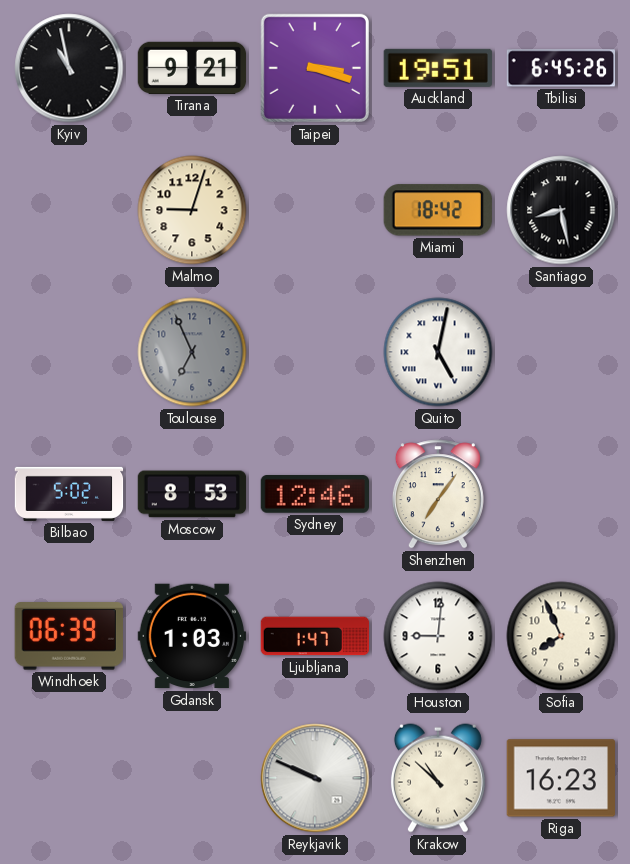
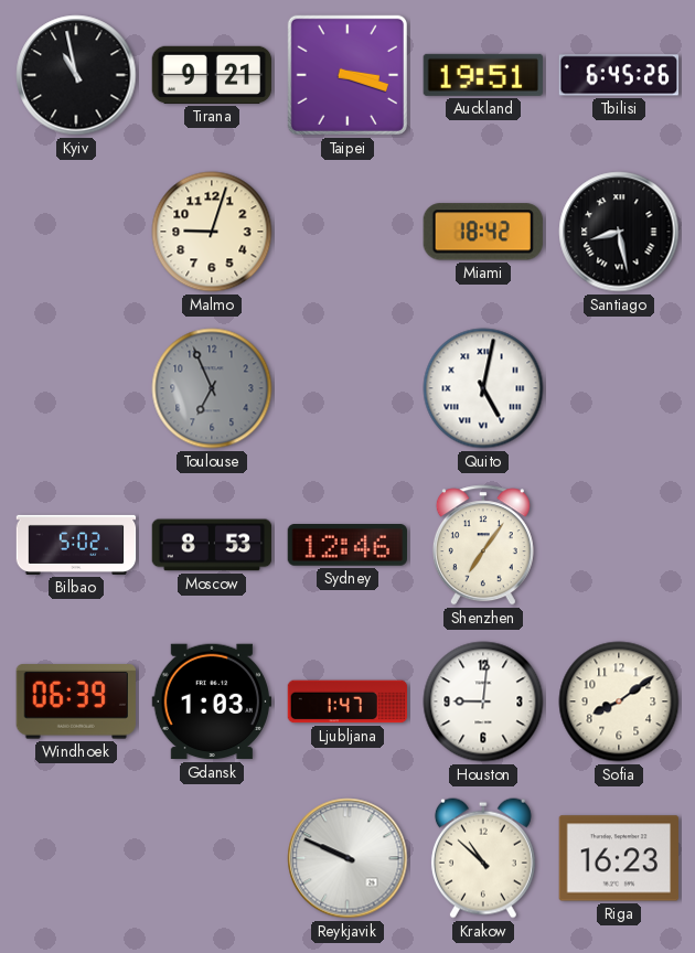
Sofia: 7:56 -> 8:09
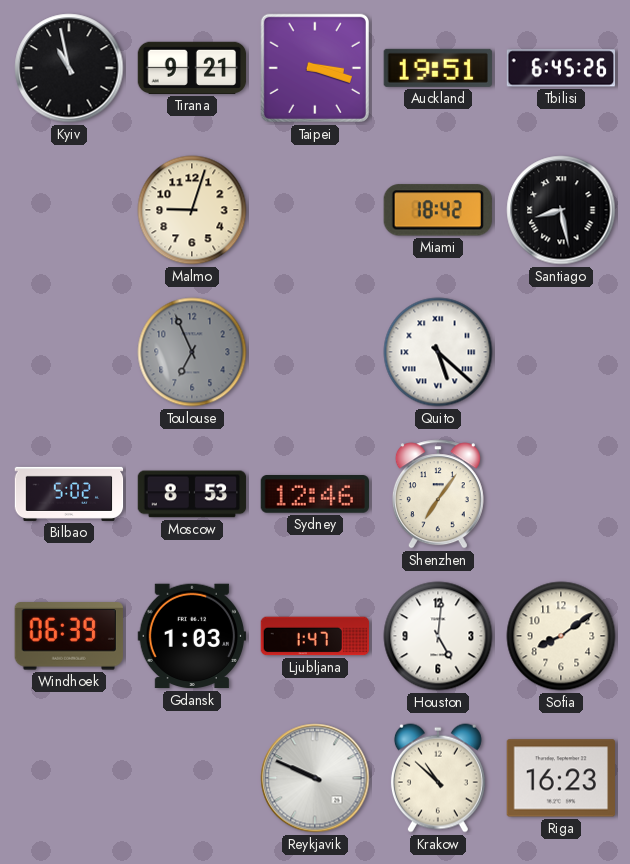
Quito: 5:02 -> 5:22
Houston: 9:01 -> 5:01
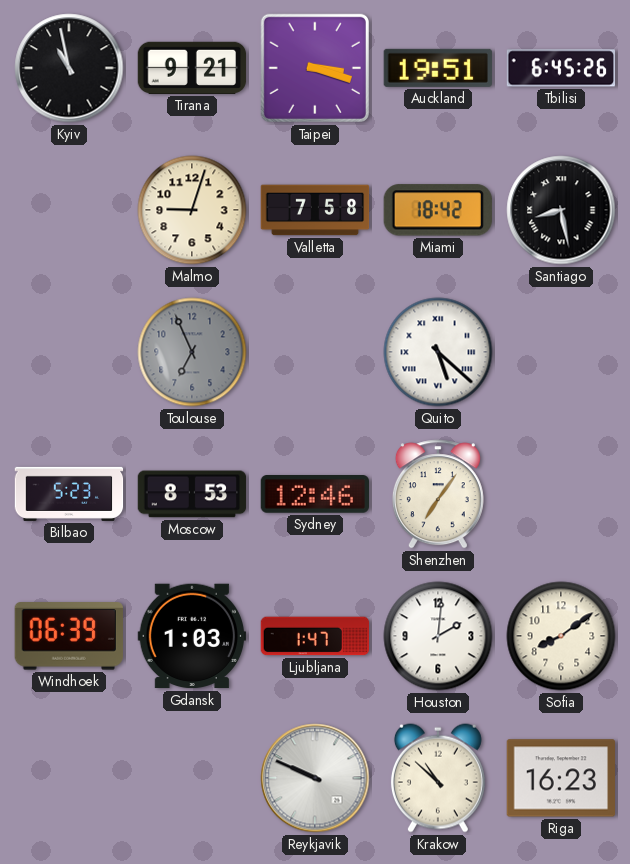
Valletta: none -> 7:58
Bilbao: 5:02 -> 5:23
Houston: 5:01 -> 2:01
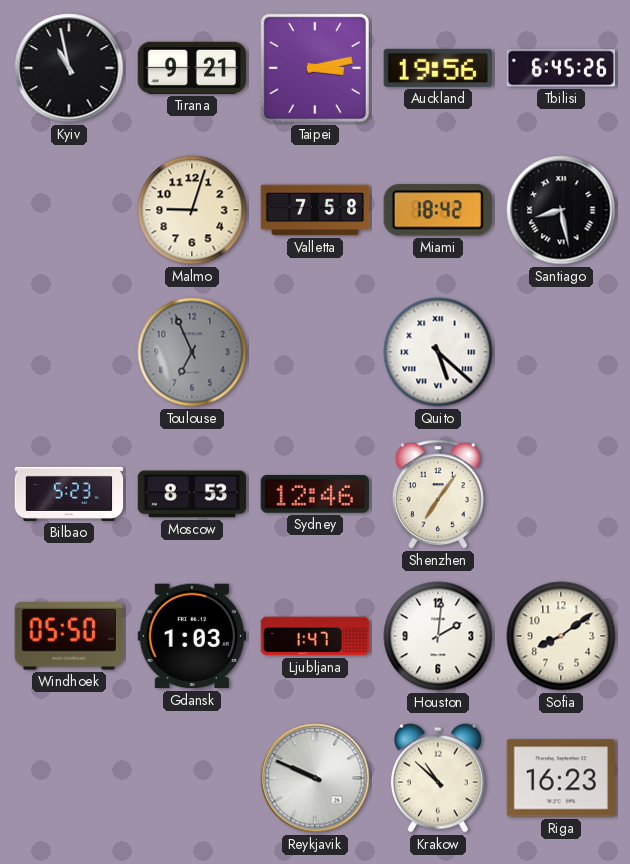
Taipei: 3:18 -> 3:13
Auckland: 19:51 -> 19:56
Windhoek: 06:39 -> 05:50
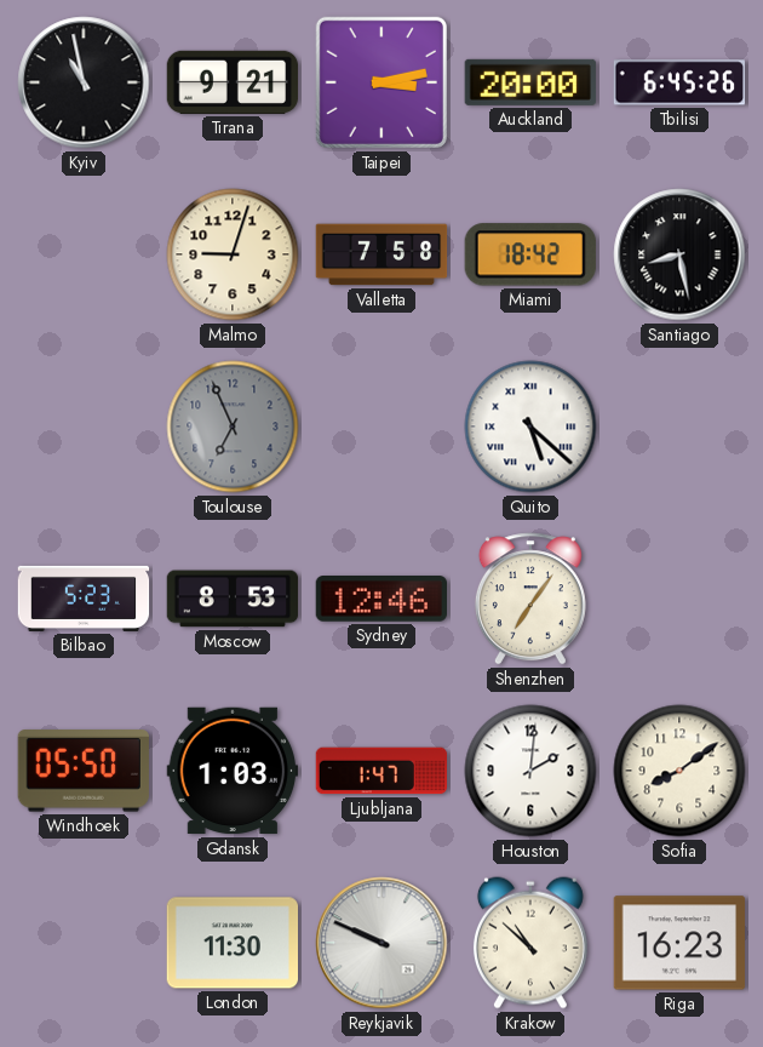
Auckland: 19:56 -> 20:00
London: none -> 11:30
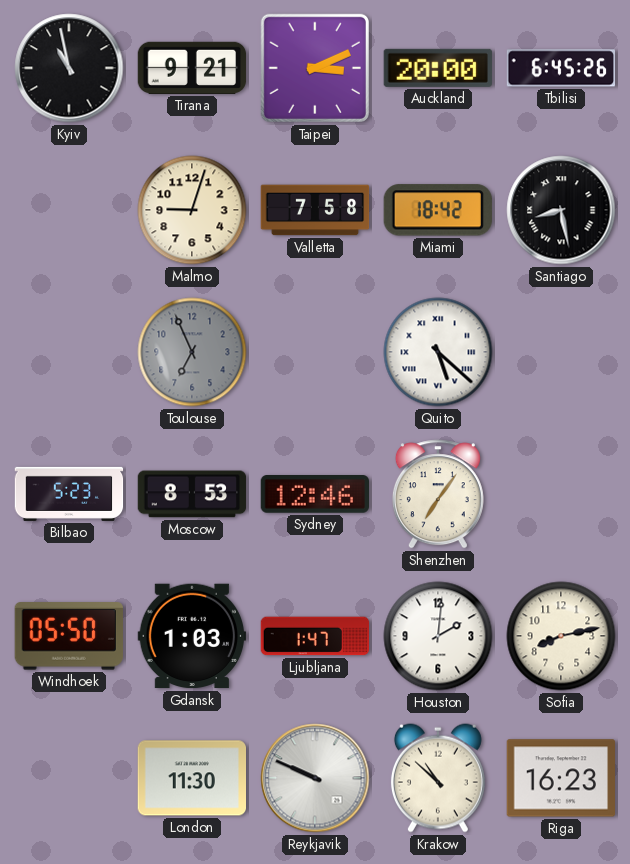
Taipei: 3:13 -> 3:11
Sofia: 8:09 -> 8:13
